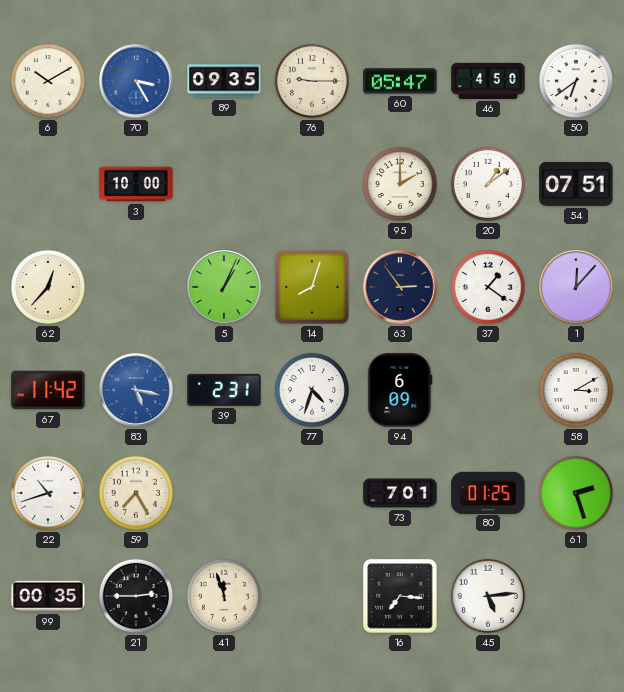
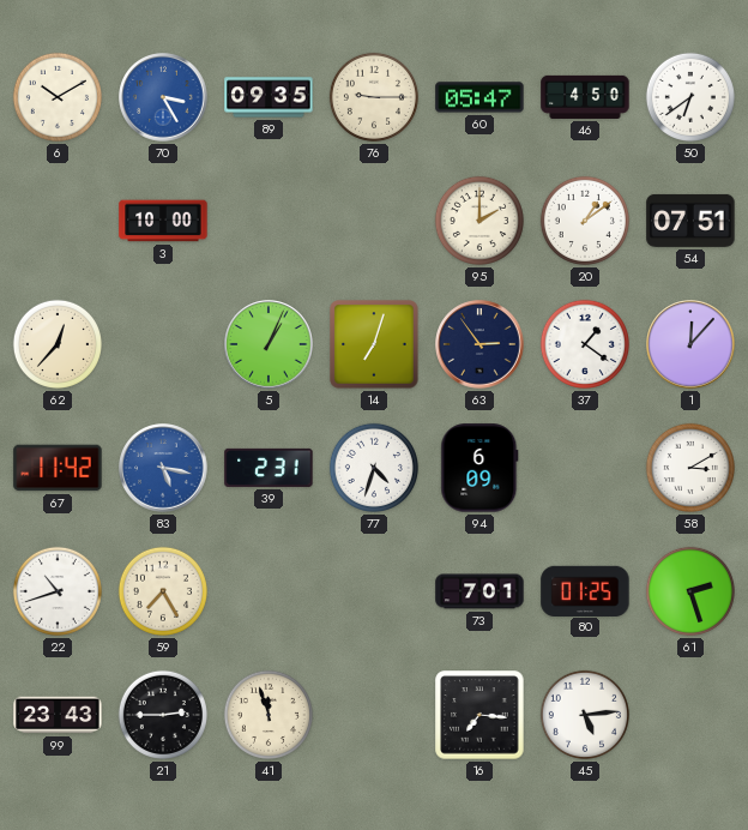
14: 8:03 -> 7:03
99: 00:35 -> 23:43
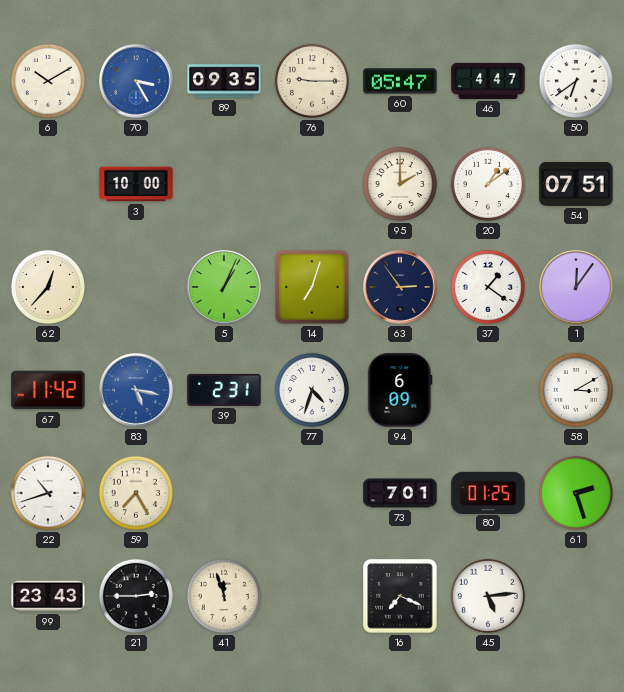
46: 4:50 -> 4:47
1: 12:07 -> 12:06
16: 7:16 -> 7:19
